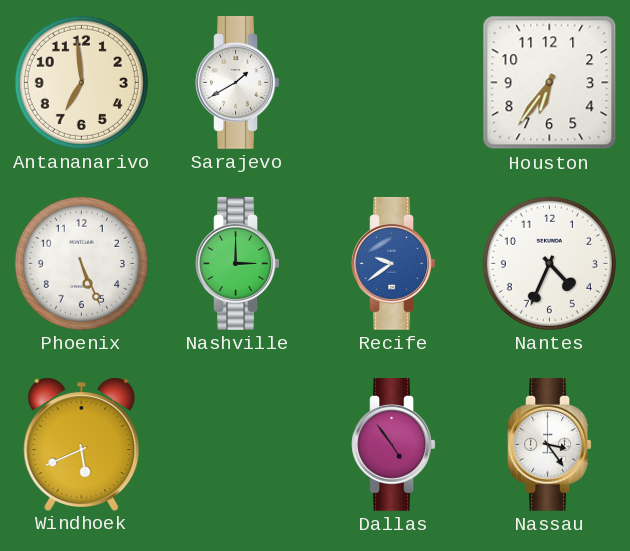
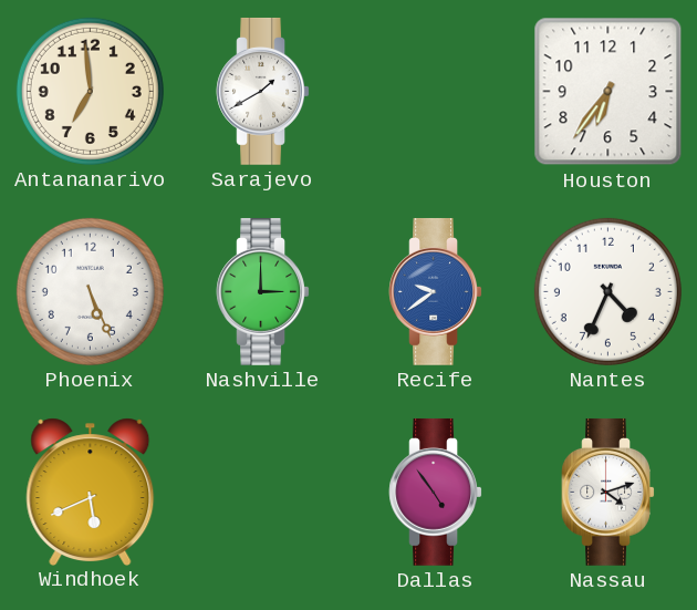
Nassau: 3:24 -> 4:12
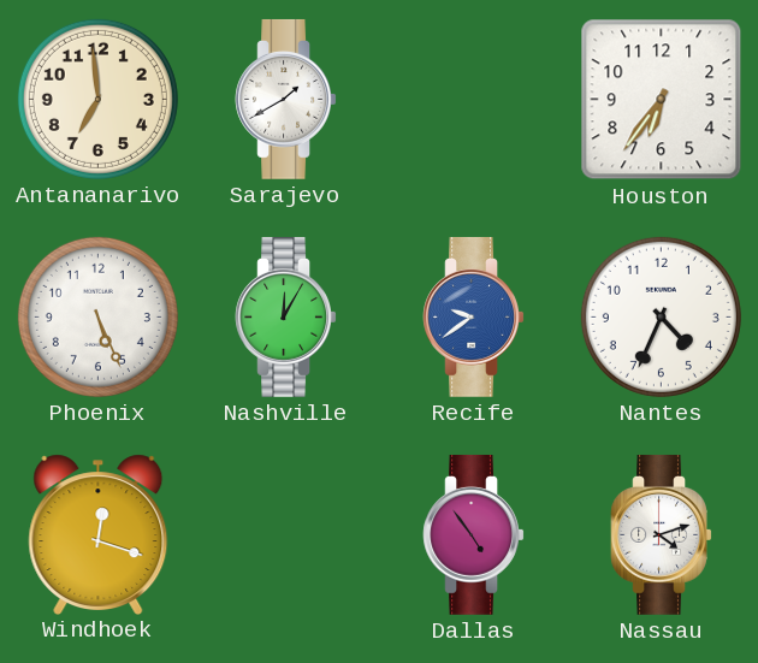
Nashville: 3:00 -> 12:05
Windhoek: 5:41 -> 12:18
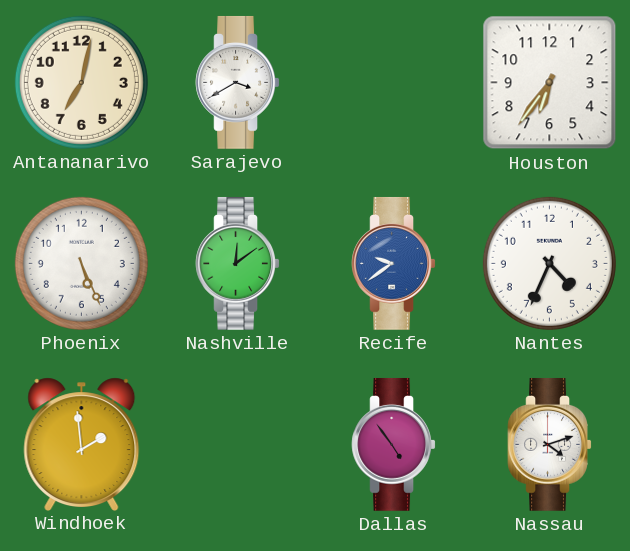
Antananarivo: 6:59 -> 7:02
Sarajevo: 1:40 -> 3:40
Nashville: 12:05 -> 12:09
Windhoek: 12:18 -> 1:59
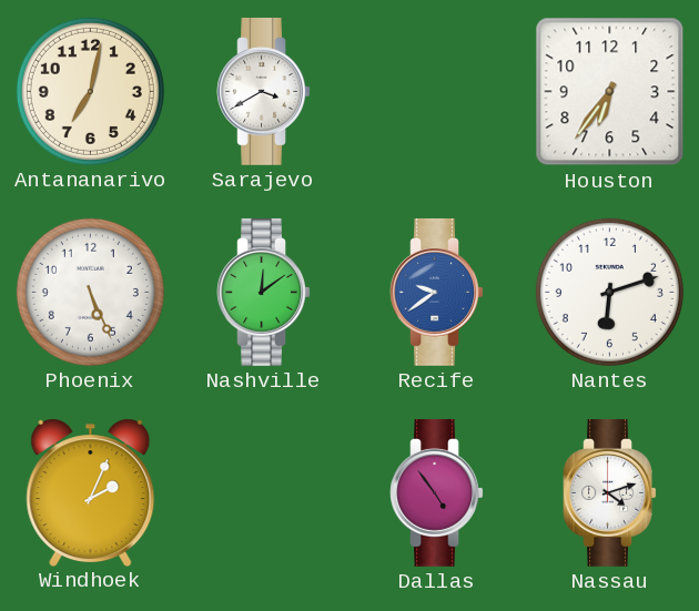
Nantes: 4:34 -> 6:12
Windhoek: 1:59 -> 2:04
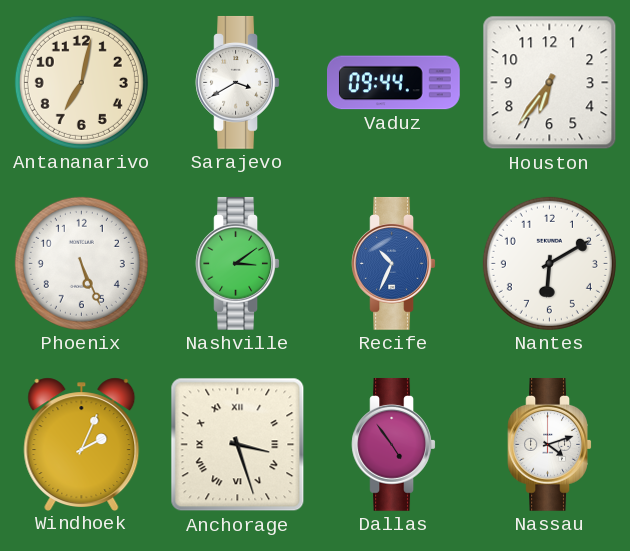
Vaduz: none -> 09:44
Nashville: 12:09 -> 3:09
Recife: 9:39 -> 10:34
Nantes: 6:12 -> 6:10
Anchorage: none -> 3:27
